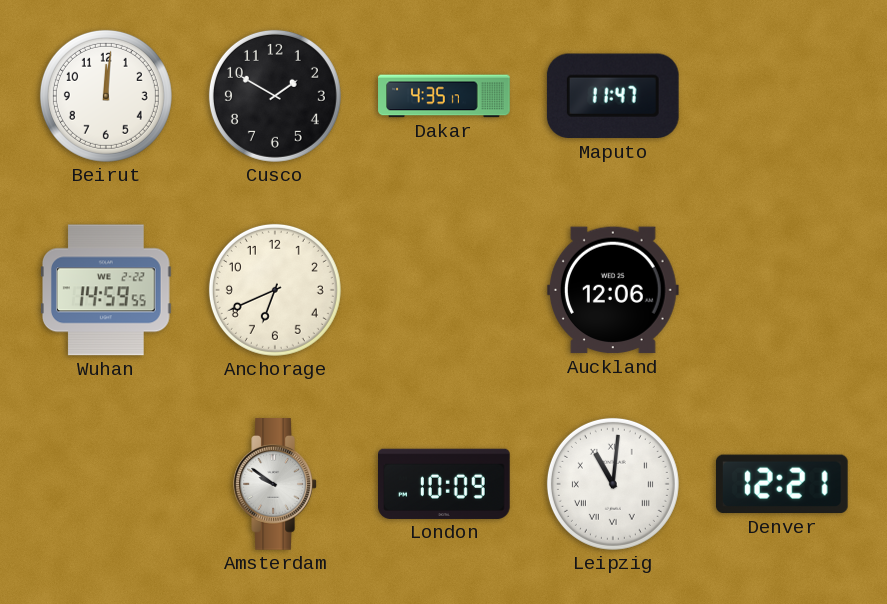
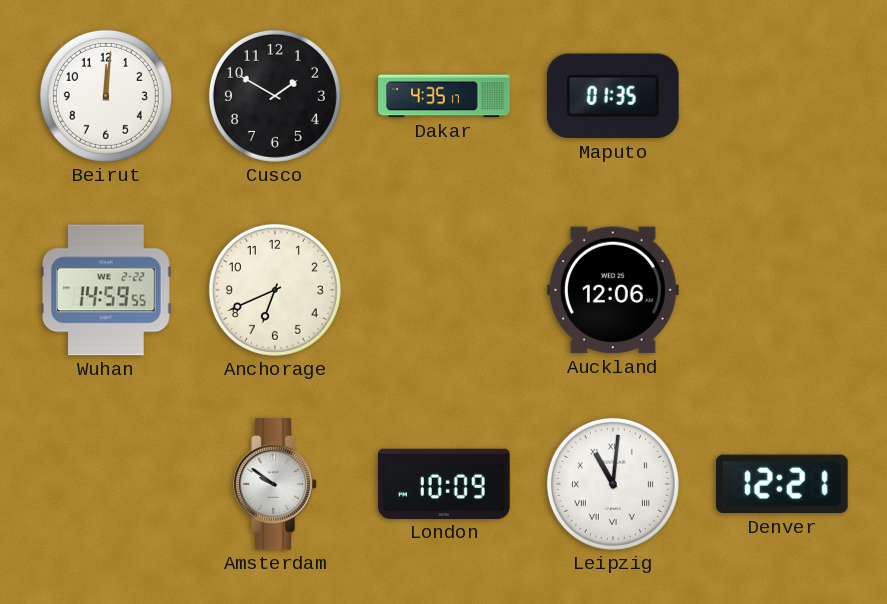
Maputo: 11:47 -> 01:35
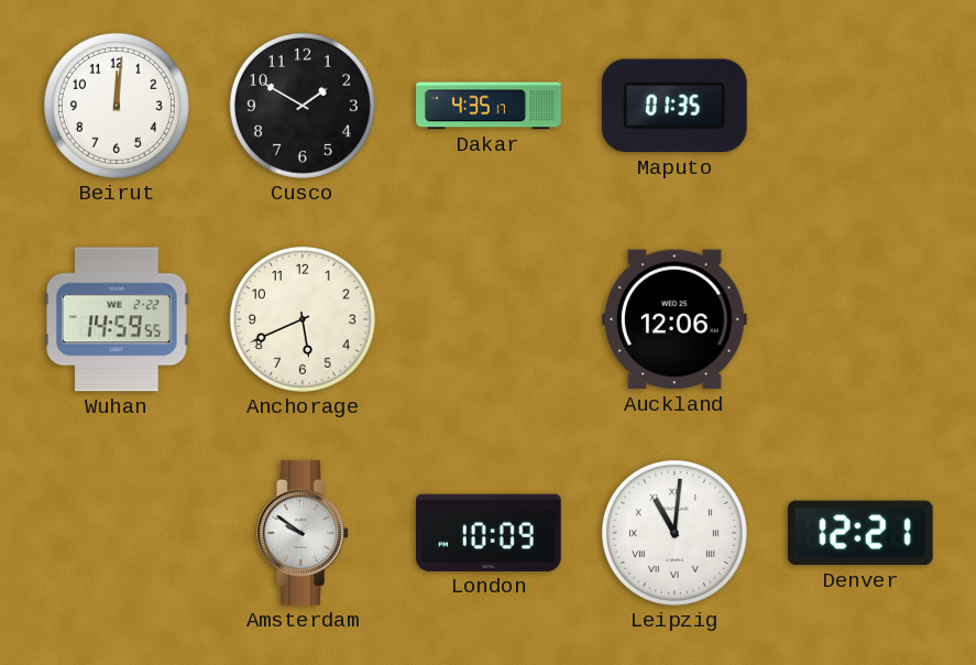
Anchorage: 6:41 -> 5:41
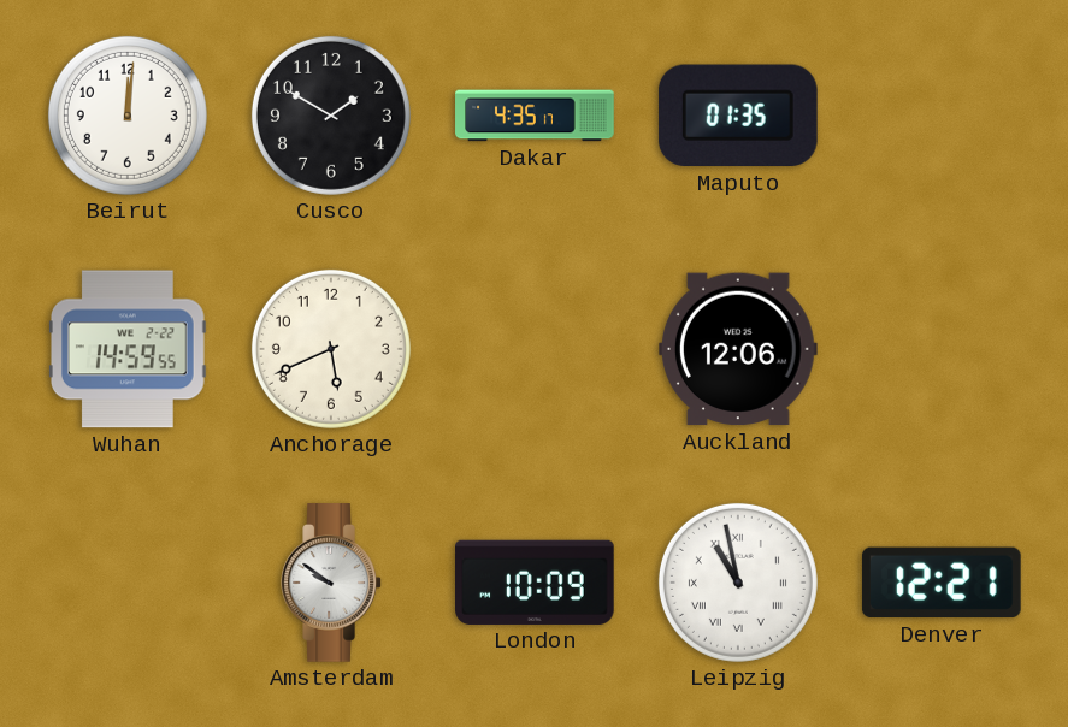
Leipzig: 11:01 -> 10:58
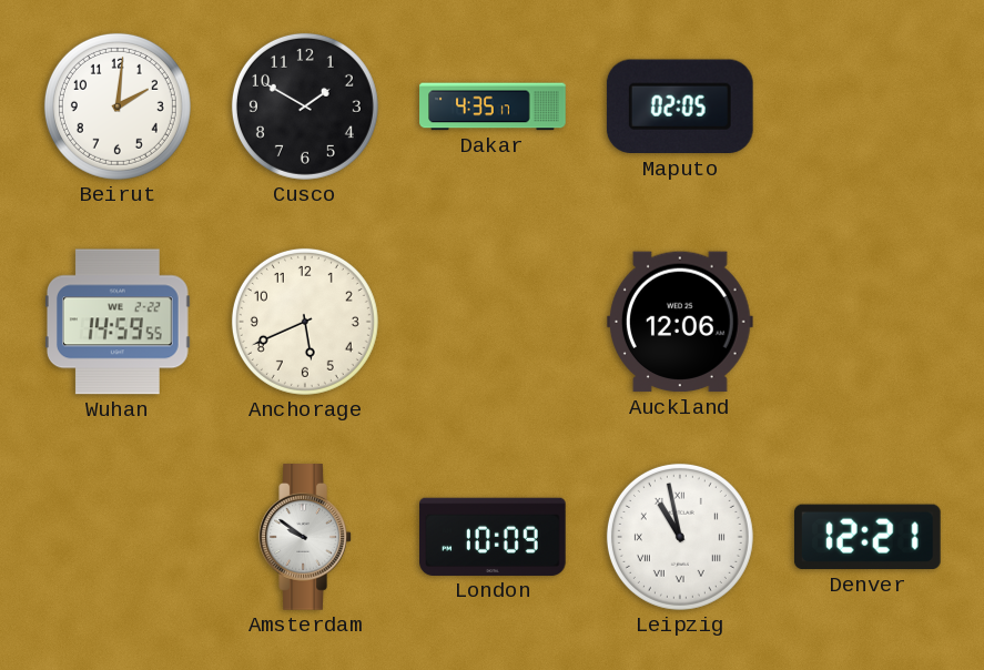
Beirut: 12:01 -> 2:01
Maputo: 01:35 -> 02:05
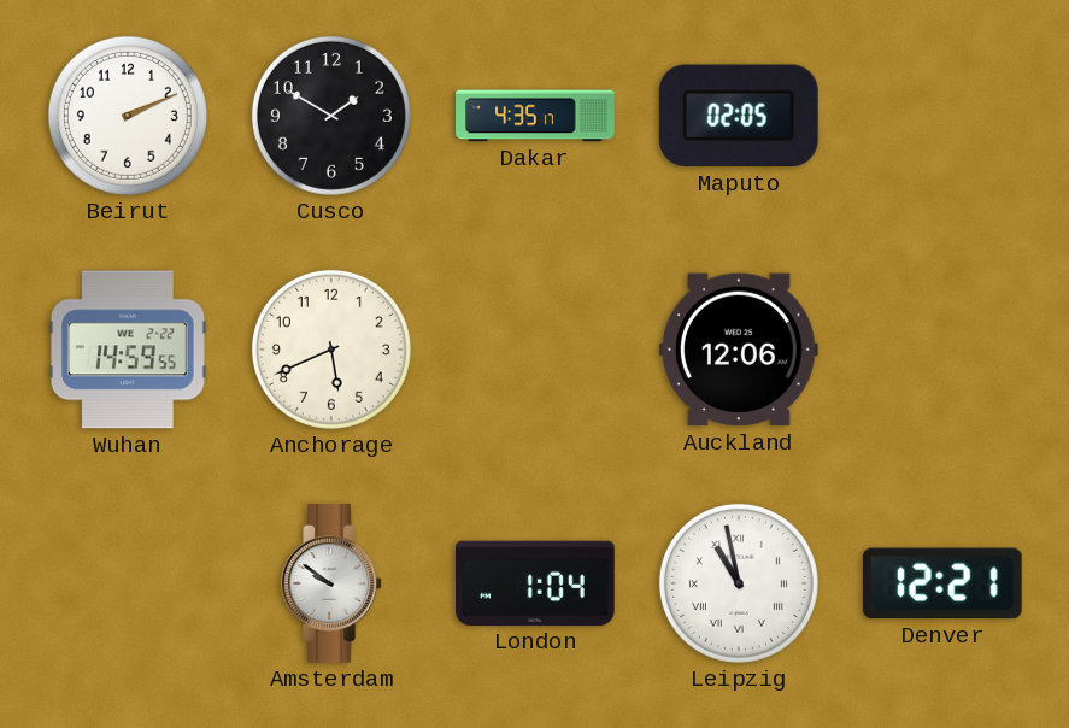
Beirut: 2:01 -> 2:11
London: 10:09 -> 1:04
